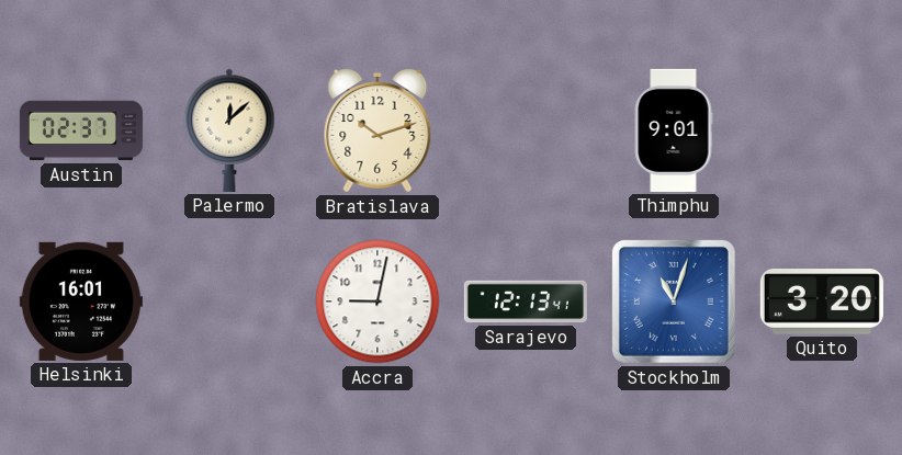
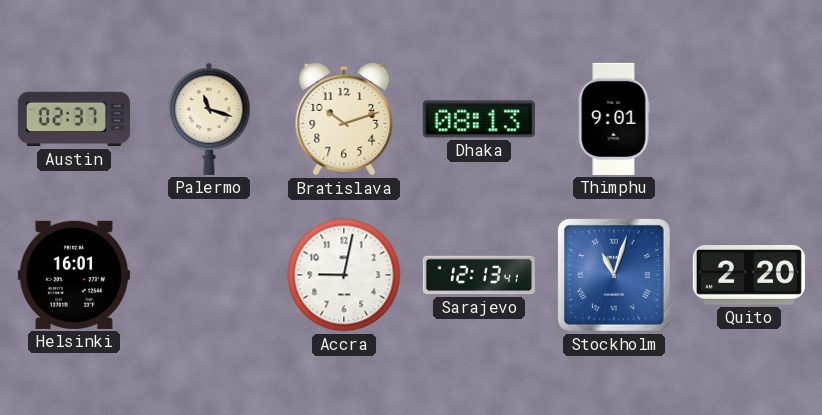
Palermo: 12:08 -> 11:18
Dhaka: none -> 08:13
Quito: 3:20 -> 2:20
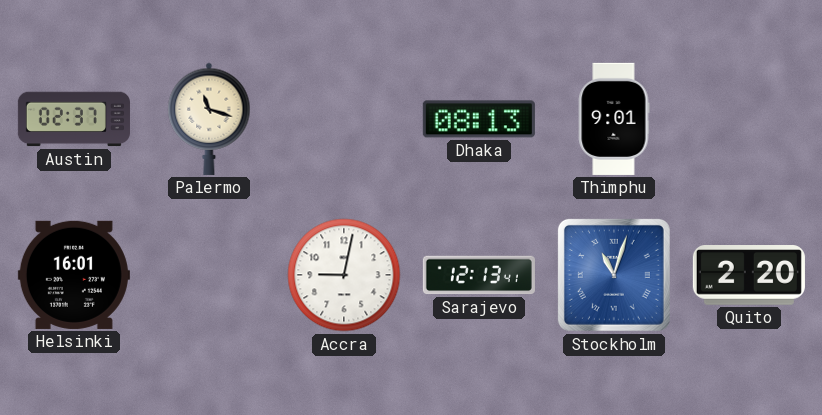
Bratislava: 10:12 -> none
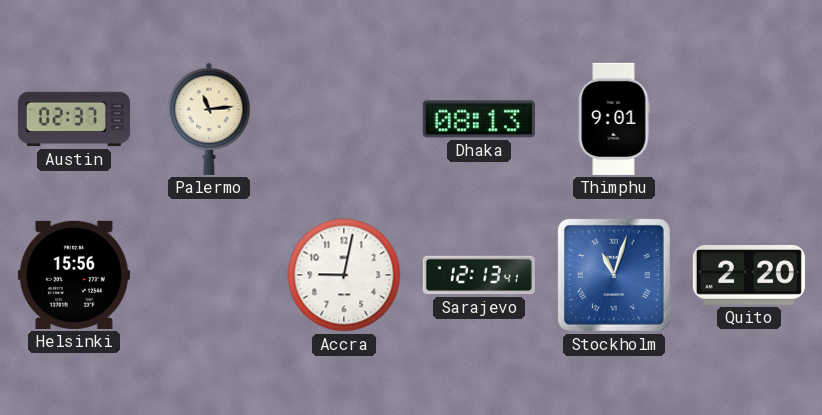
Palermo: 11:18 -> 11:14
Helsinki: 16:01 -> 15:56
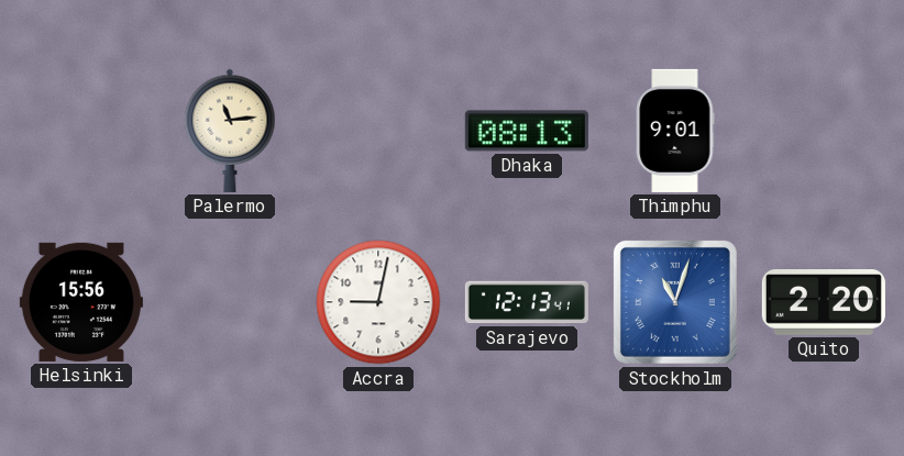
Austin: 02:37 -> none
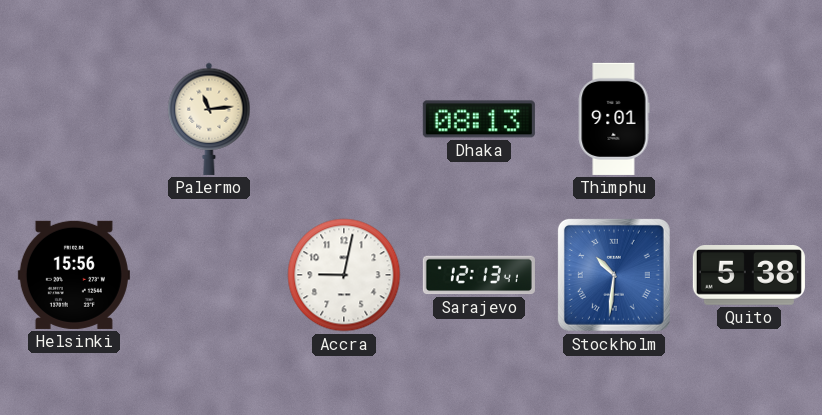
Stockholm: 11:03 -> 10:31
Quito: 2:20 -> 5:38
